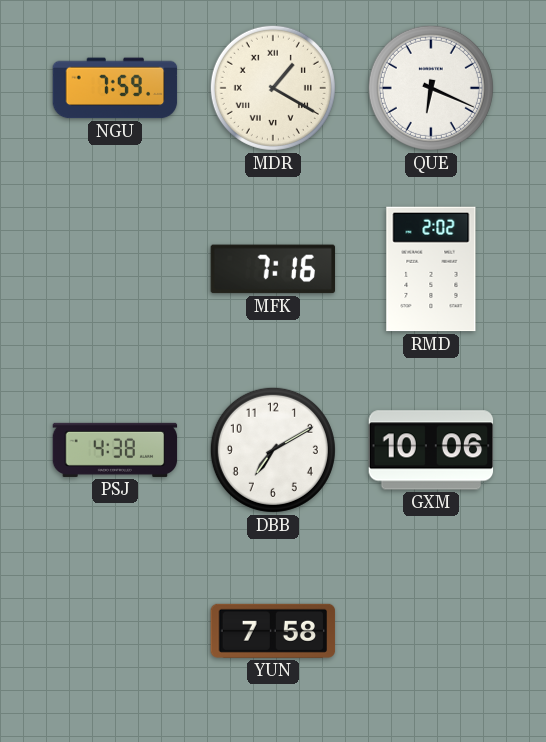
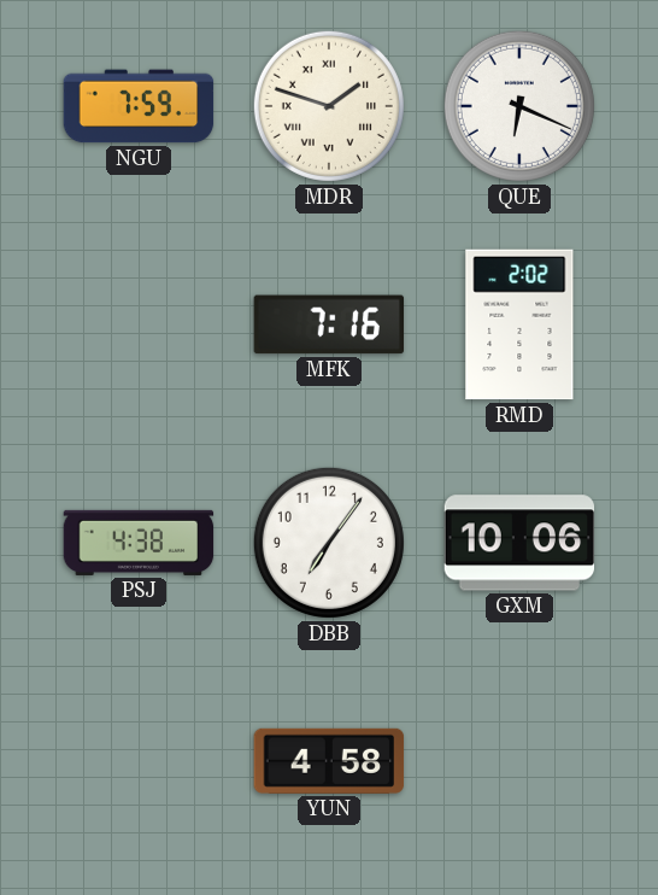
MDR: 1:20 -> 1:48
DBB: 7:10 -> 7:06
YUN: 7:58 -> 4:58
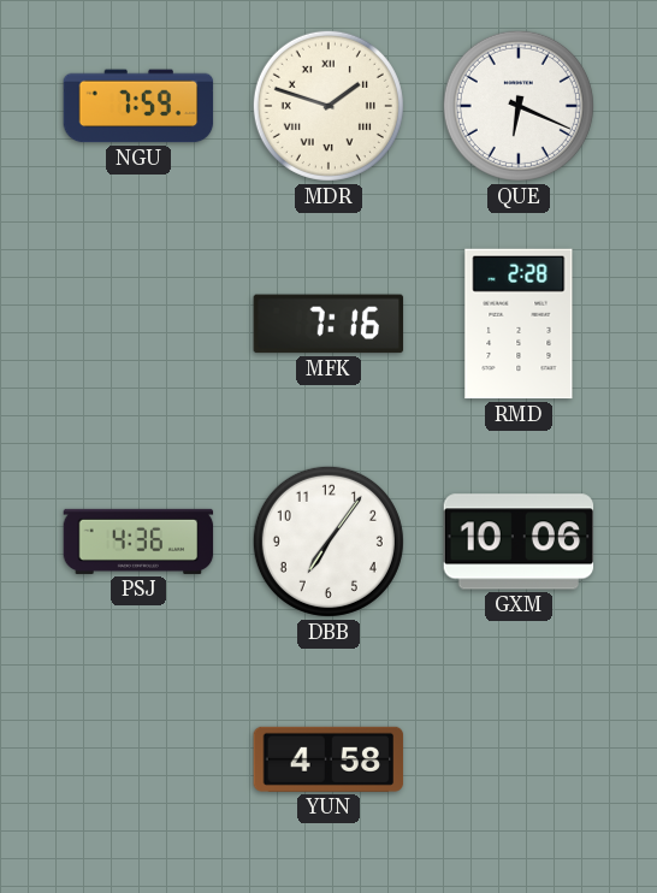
RMD: 2:02 -> 2:28
PSJ: 4:38 -> 4:36
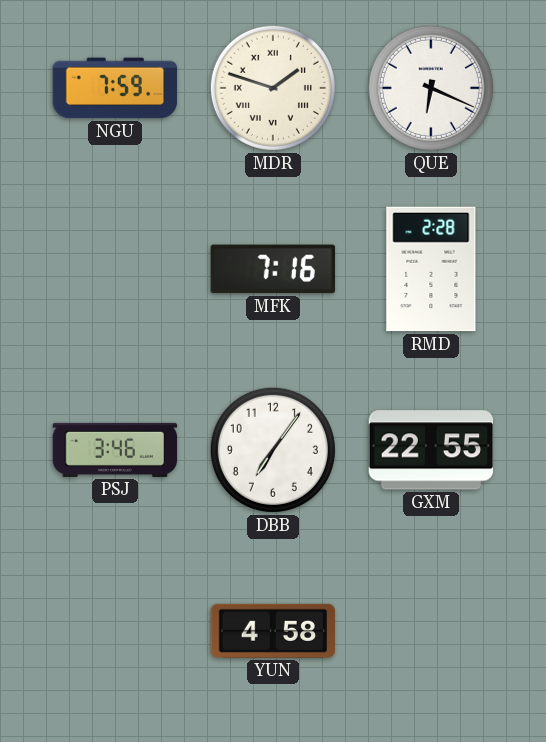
PSJ: 4:36 -> 3:46
GXM: 10:06 -> 22:55
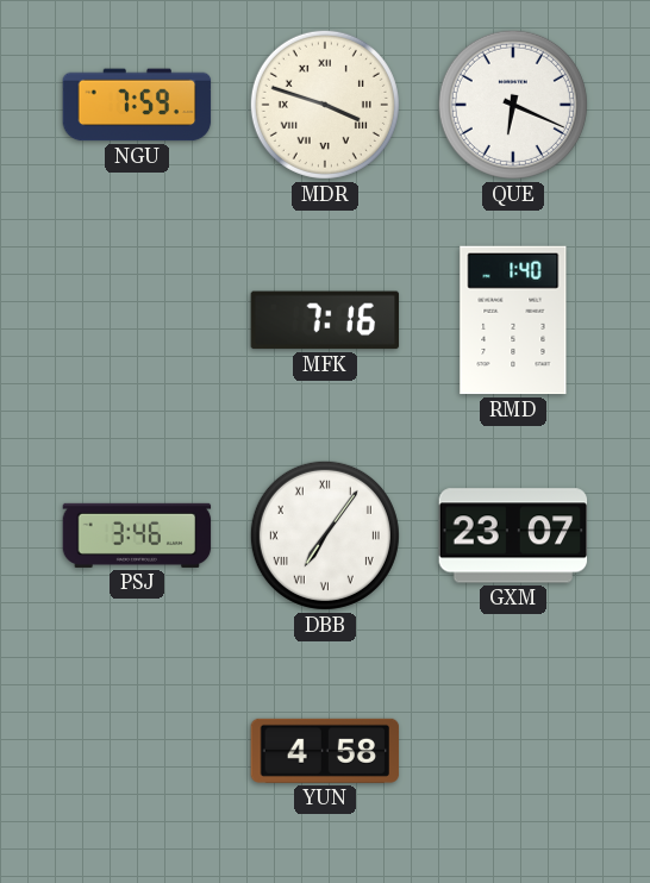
MDR: 1:48 -> 3:48
RMD: 2:28 -> 1:40
DBB numerals: Arabic -> Roman
GXM: 22:55 -> 23:07
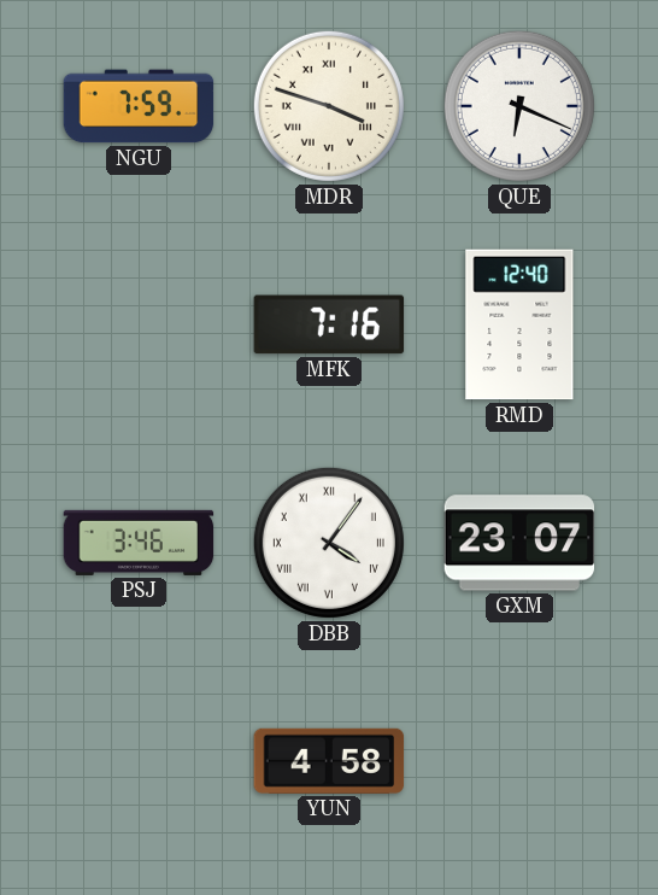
RMD: 1:40 -> 12:40
DBB: 7:06 -> 4:06
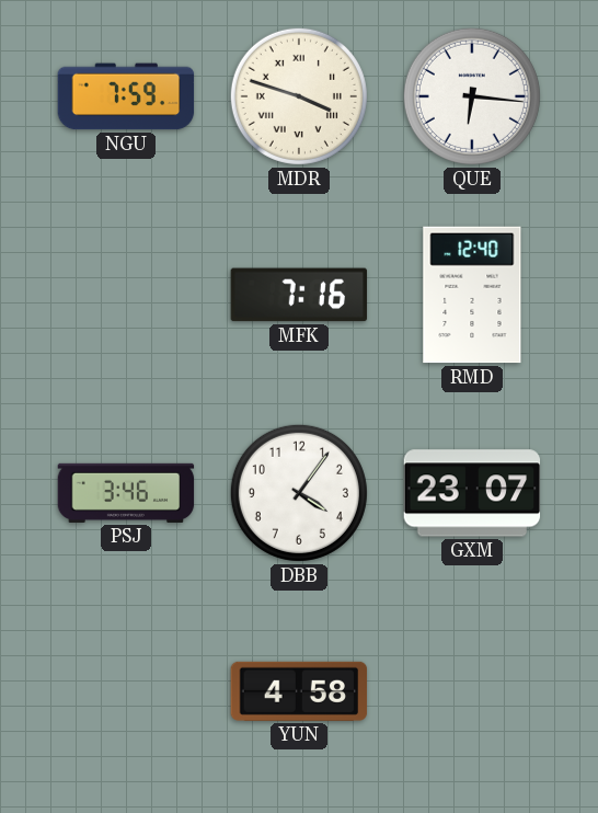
QUE: 6:19 -> 6:16
DBB numerals: Roman -> Arabic
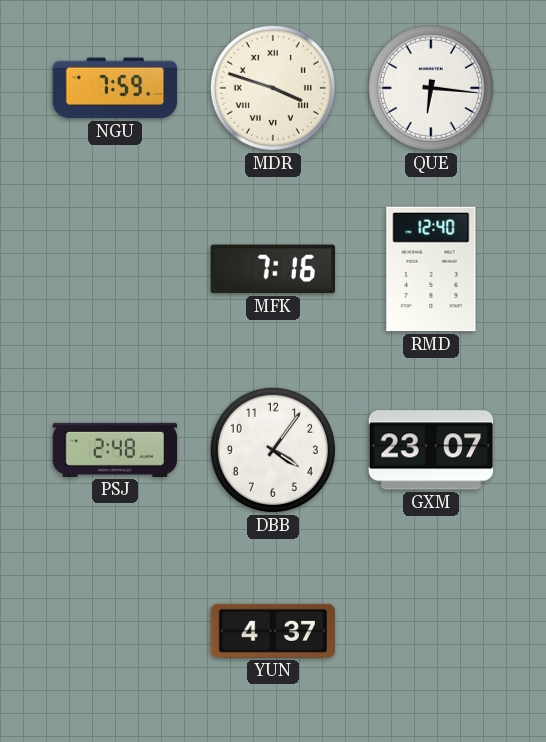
PSJ: 3:46 -> 2:48
YUN: 4:58 -> 4:37
